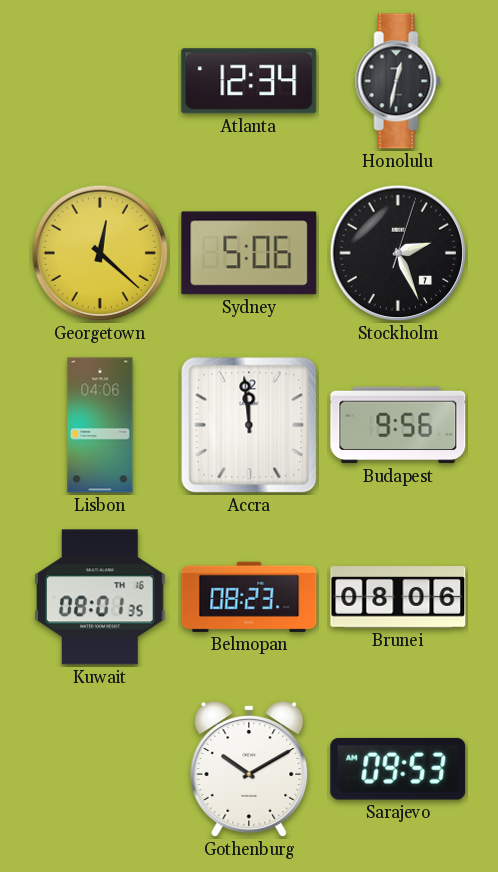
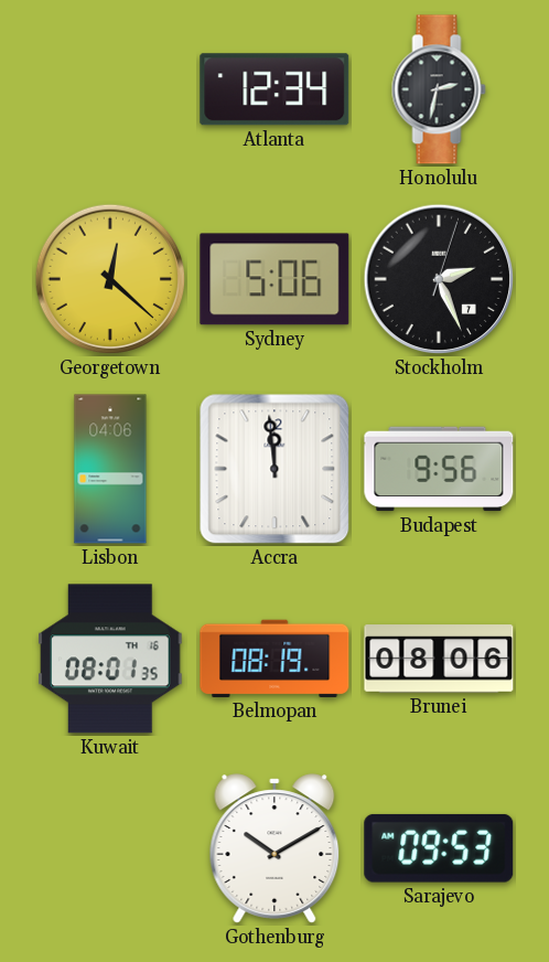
Honolulu: 12:32 -> 2:32
Belmopan: 08:23 -> 08:19
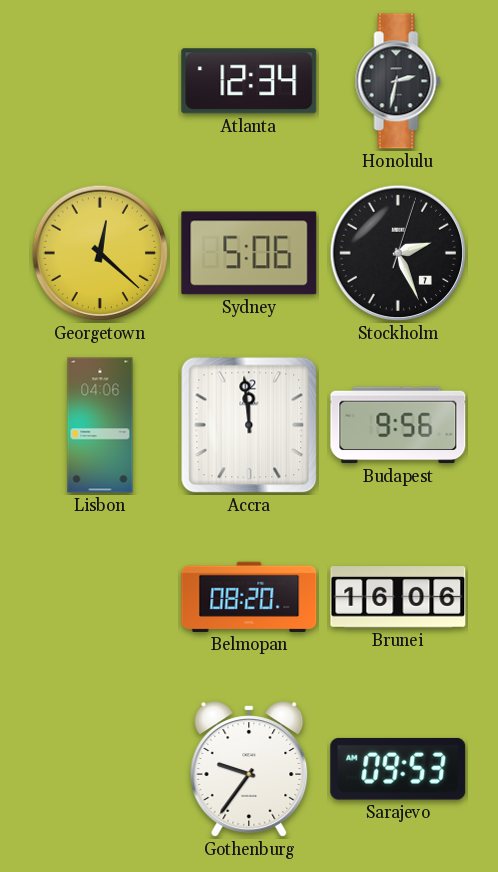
Kuwait: 08:01 -> none
Belmopan: 08:19 -> 08:20
Brunei: 08:06 -> 16:06
Gothenburg: 10:10 -> 9:36
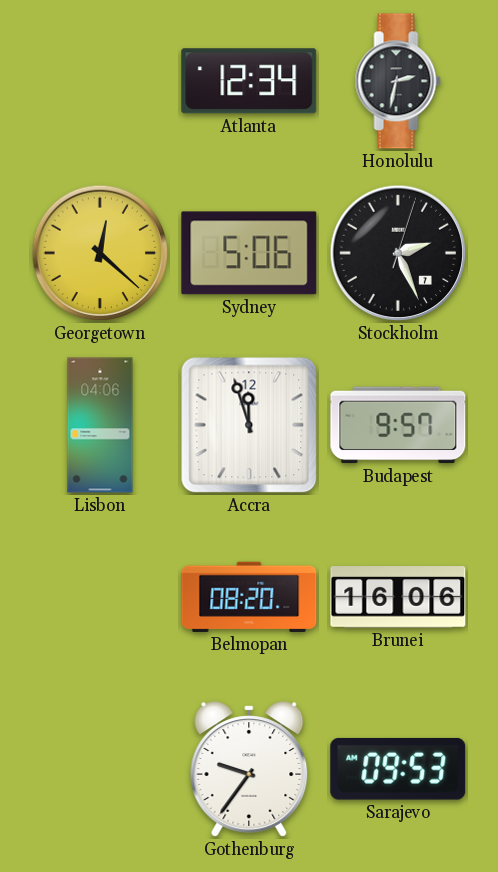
Accra: 11:59 -> 11:57
Budapest: 9:56 -> 9:57
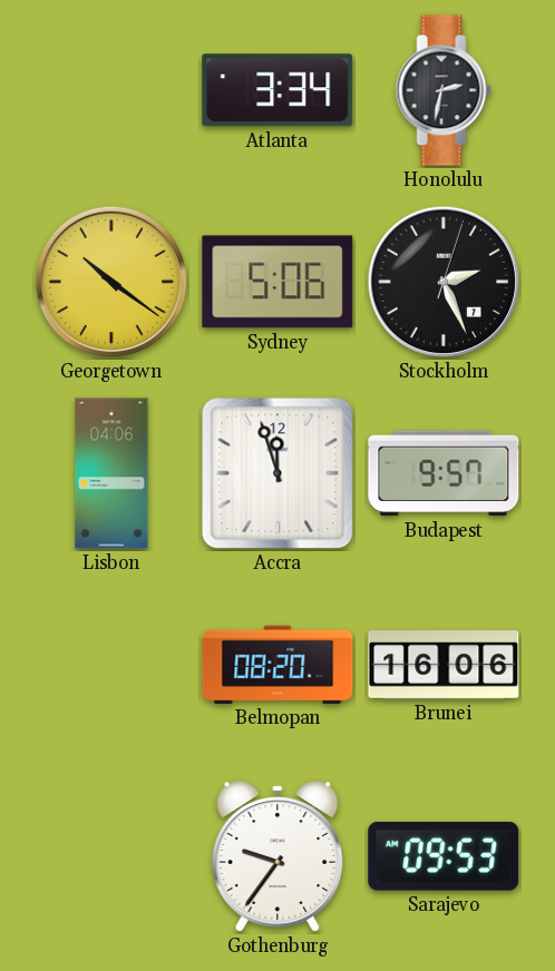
Atlanta: 12:34 -> 3:34
Georgetown: 12:22 -> 10:21
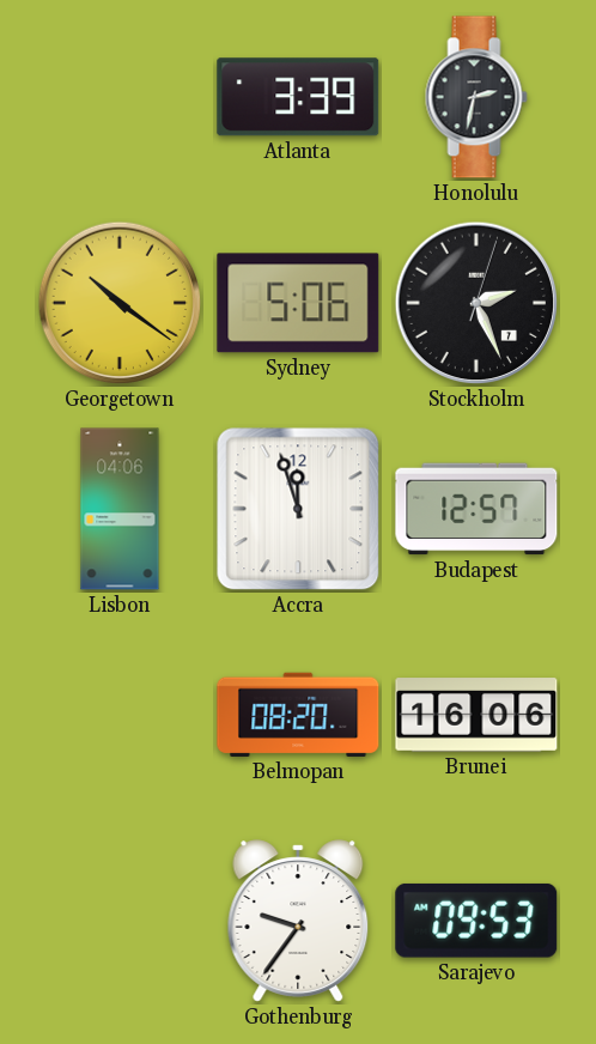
Atlanta: 3:34 -> 3:39
Budapest: 9:57 -> 12:57
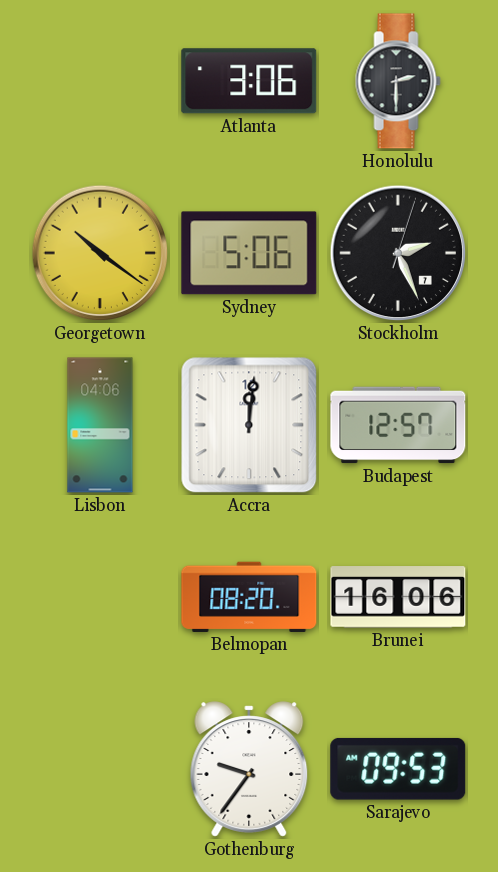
Atlanta: 3:39 -> 3:06
Honolulu: 2:32 -> 2:30
Accra: 11:57 -> 12:01
